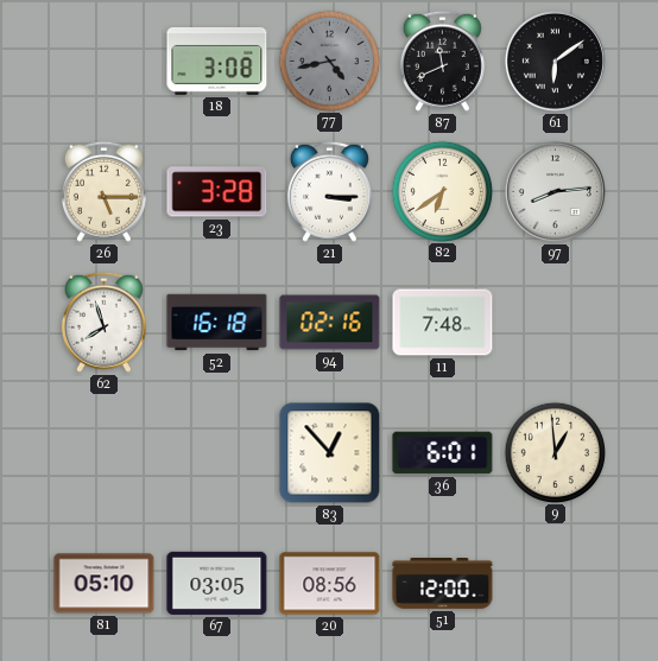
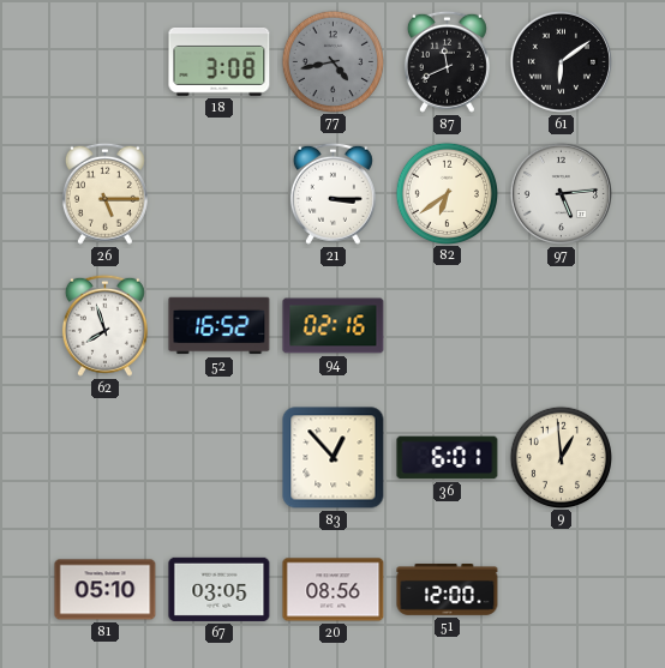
23: 3:28 -> none
97: 8:14 -> 5:14
52: 16:18 -> 16:52
11: 7:48 -> none
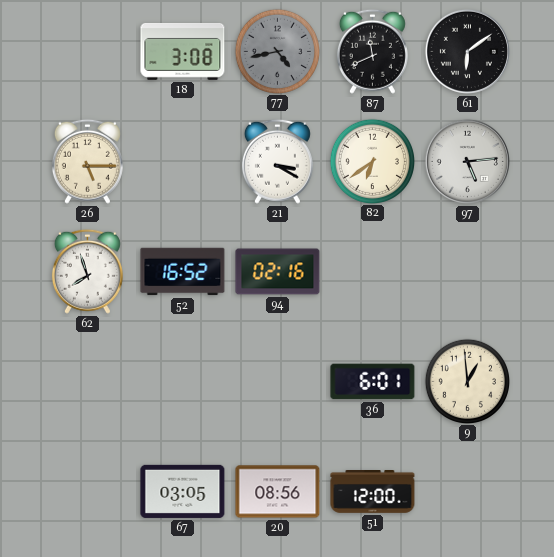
21: 3:15 -> 3:20
83: 12:53 -> none
81: 05:10 -> none
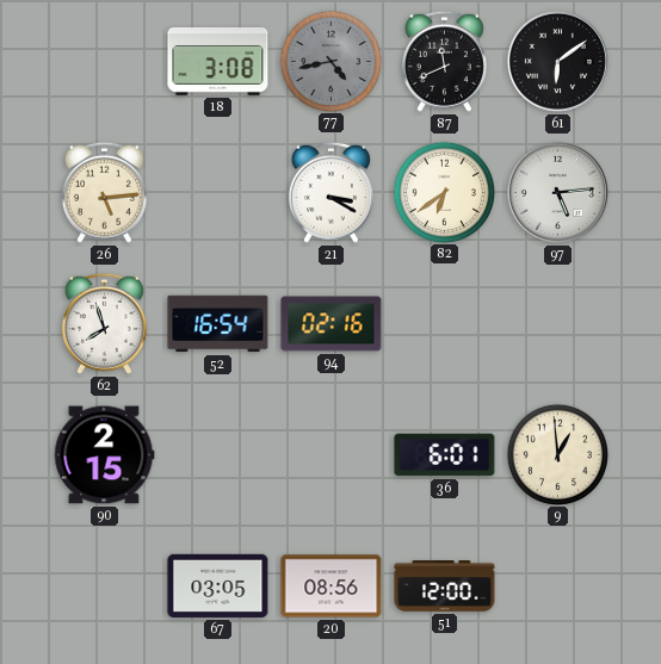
26: 5:15 -> 5:14
52: 16:52 -> 16:54
90: none -> 2:15
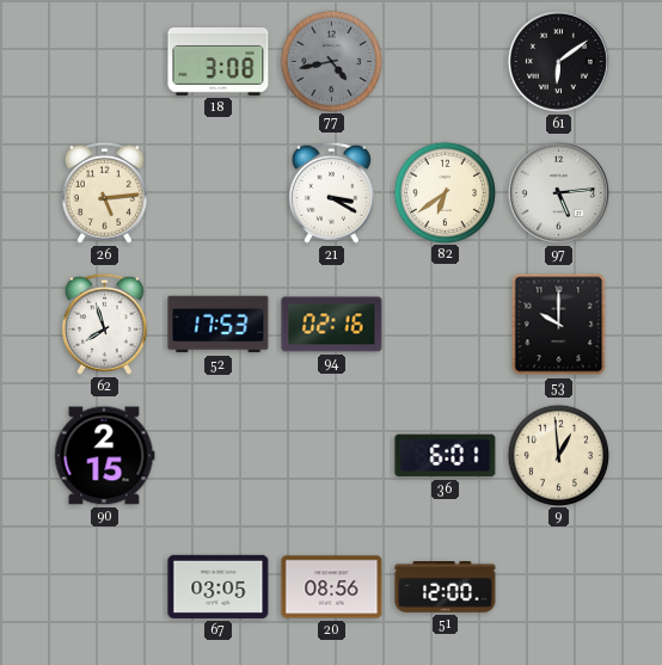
87: 11:41 -> none
52: 16:54 -> 17:53
53: none -> 10:00
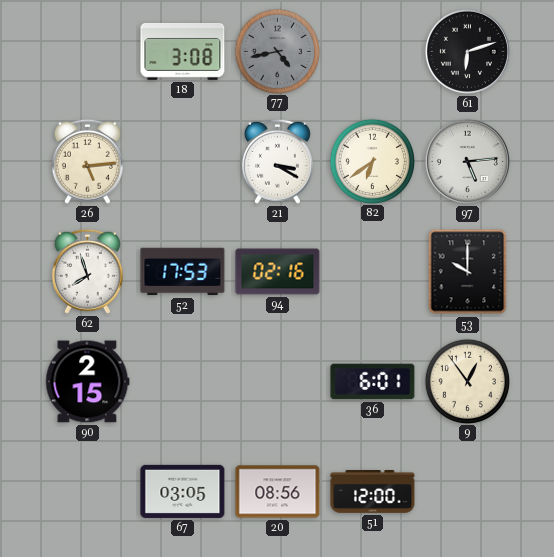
61: 6:09 -> 6:12
9: 12:59 -> 12:54
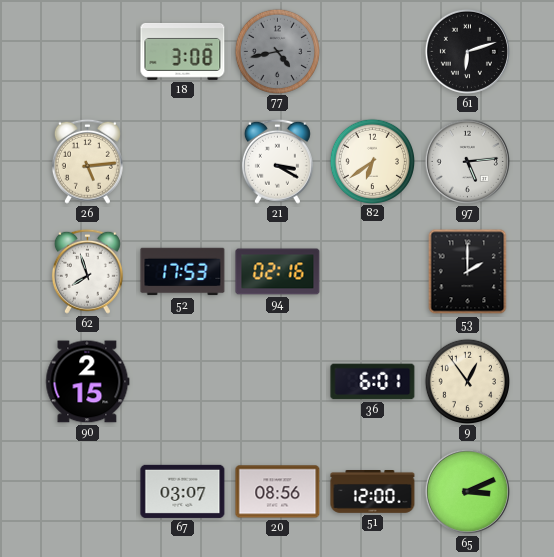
53: 10:00 -> 2:00
67: 03:05 -> 03:07
65: none -> 3:11
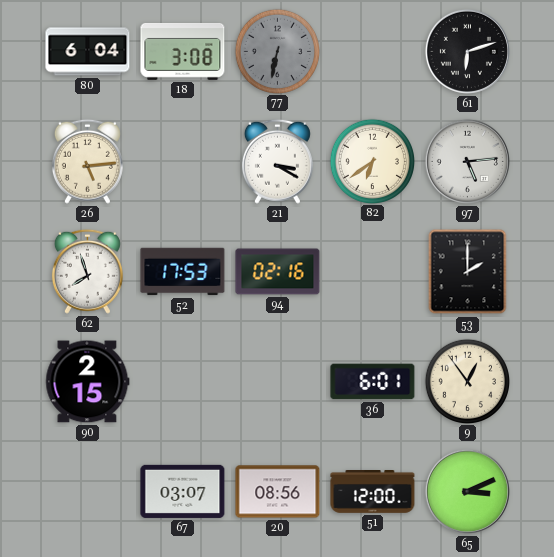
80: none -> 6:04
77: 4:43 -> 6:32
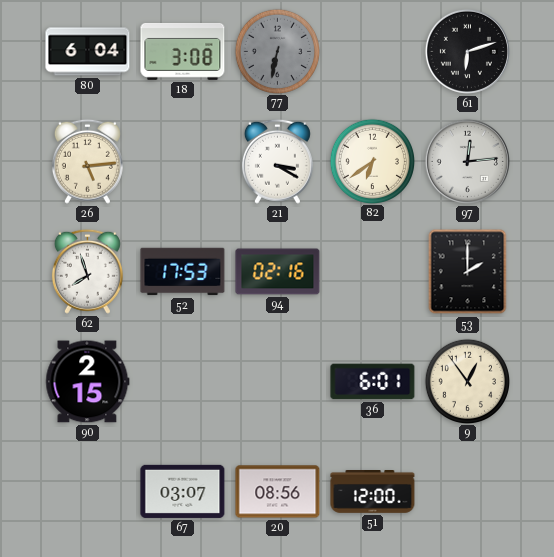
97: 5:14 -> 12:14
65: 3:11 -> none
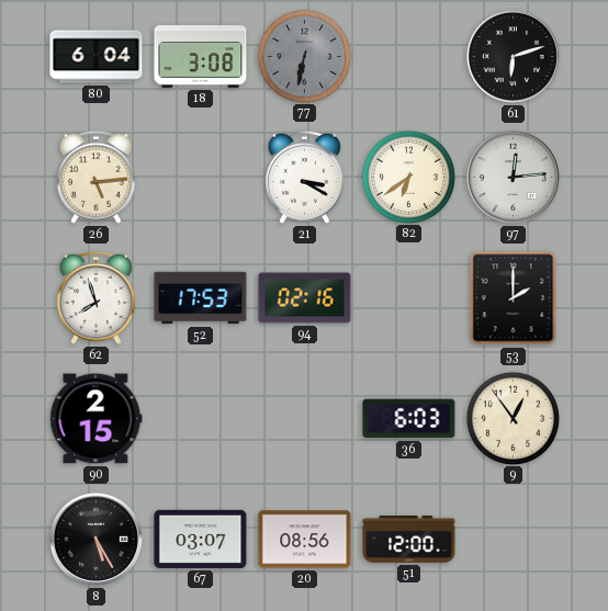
36: 6:01 -> 6:03
8: none -> 5:25
